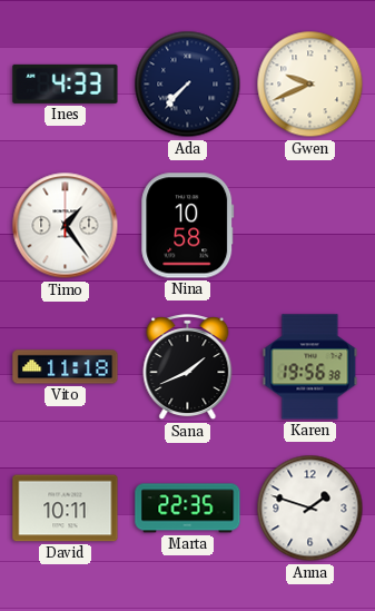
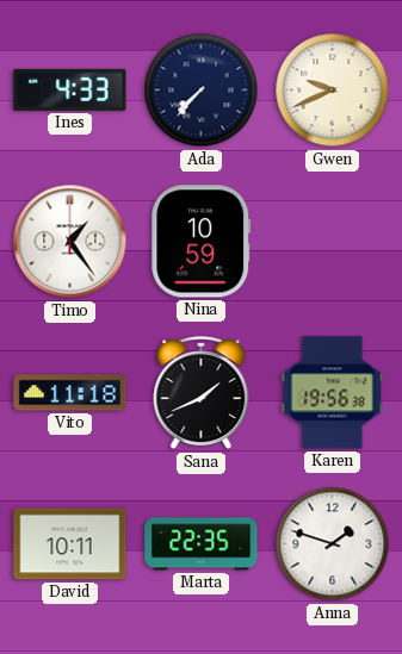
Nina: 10:58 -> 10:59
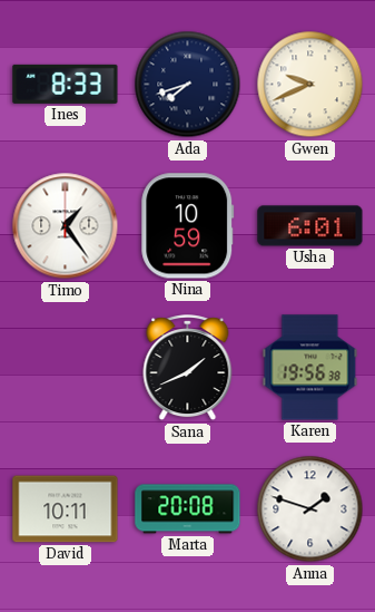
Ines: 4:33 -> 8:33
Ada: 7:37 -> 7:42
Usha: none -> 6:01
Vito: 11:18 -> none
Marta: 22:35 -> 20:08
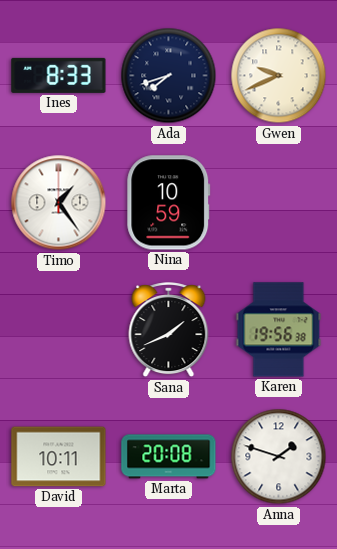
Usha: 6:01 -> none
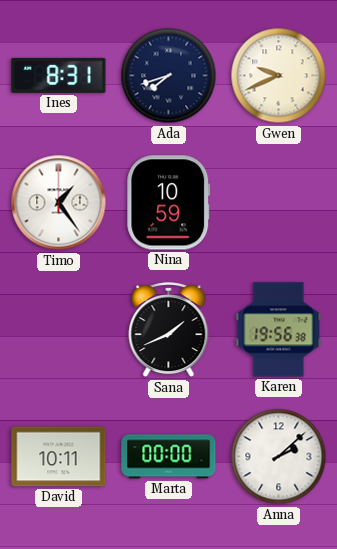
Ines: 8:33 -> 8:31
Marta: 20:08 -> 00:00
Anna: 1:48 -> 2:08
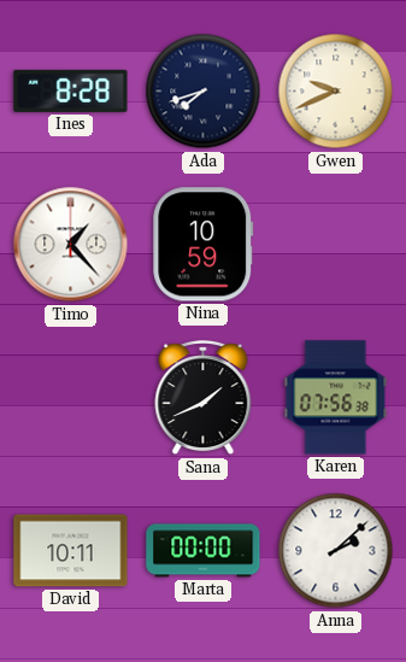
Ines: 8:31 -> 8:28
Timo: 1:24 -> 1:23
Karen: 19:56 -> 07:56
